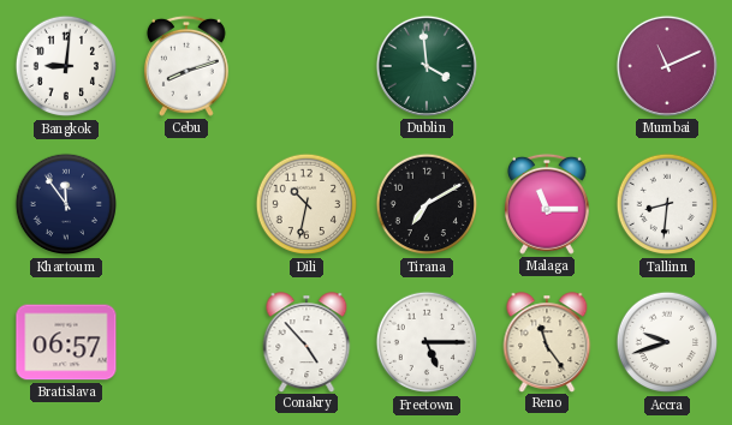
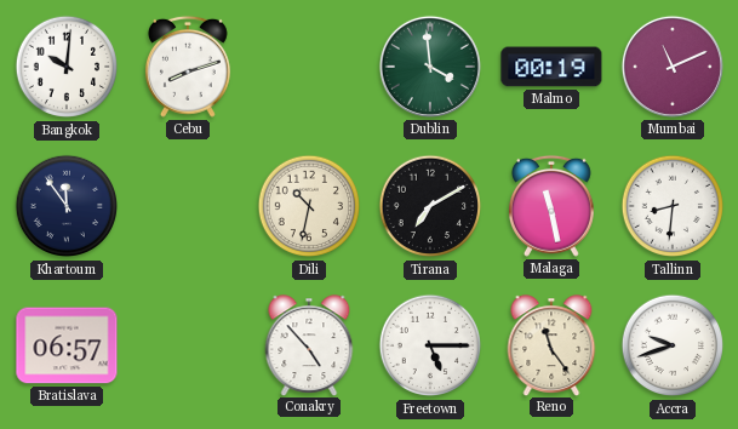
Bangkok: 9:01 -> 10:01
Malmo: none -> 00:19
Malaga: 11:15 -> 11:28
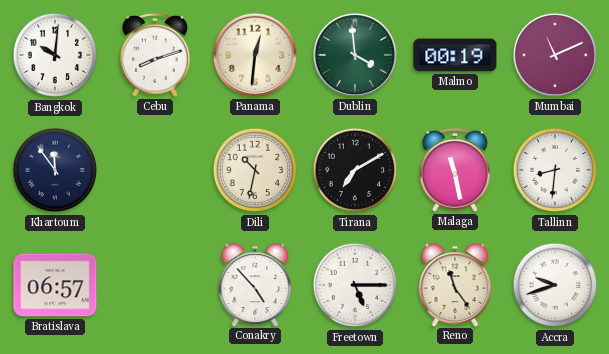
Panama: none -> 12:31
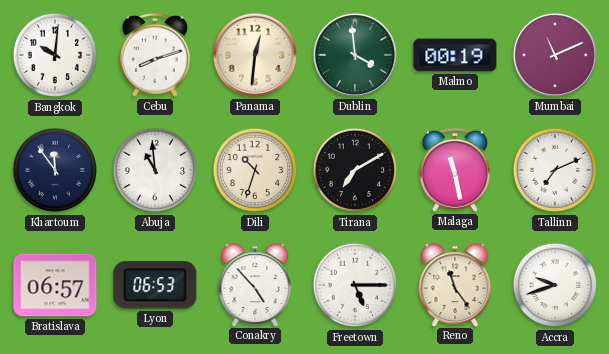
Abuja: none -> 10:59
Dili: 10:32 -> 10:33
Tallinn: 8:31 -> 7:11
Lyon: none -> 06:53
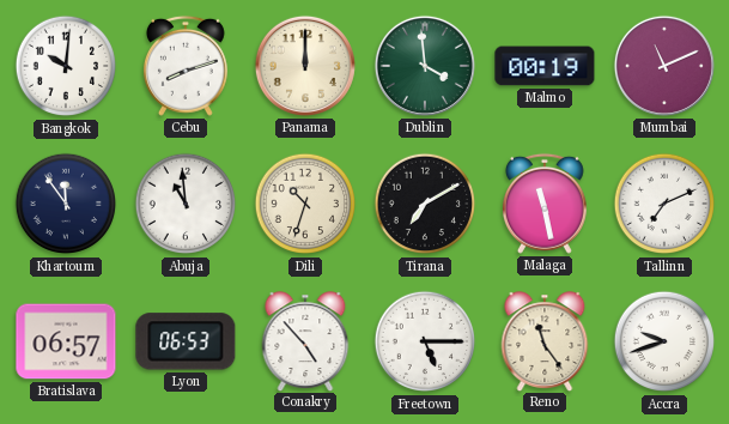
Panama: 12:31 -> 12:00
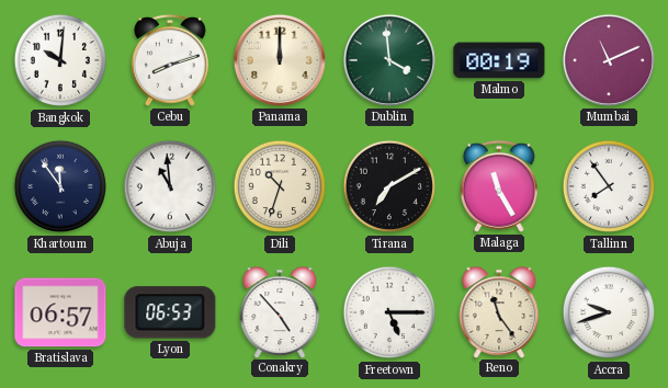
Malaga: 11:28 -> 11:25
Tallinn: 7:11 -> 7:54
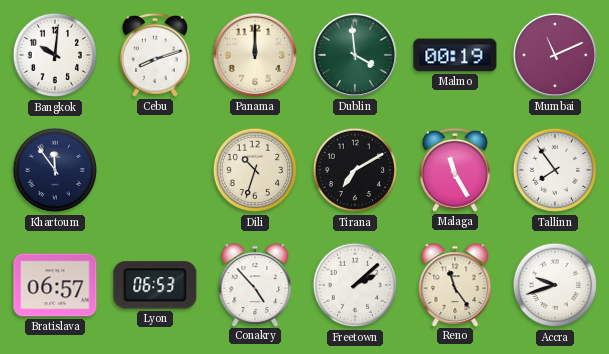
Abuja: 10:59 -> none
Freetown: 5:15 -> 2:08
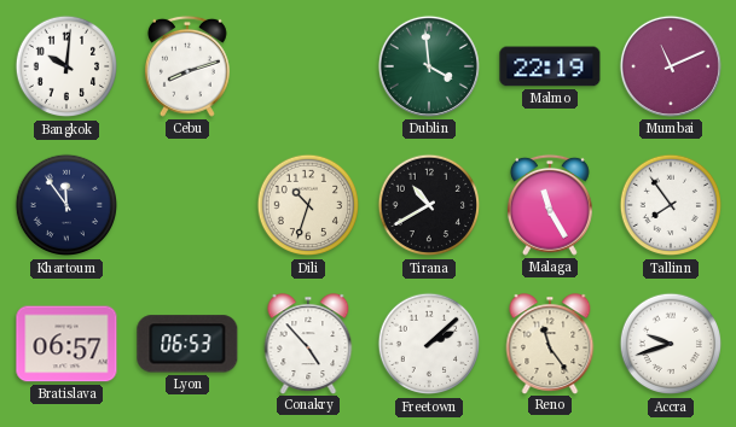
Panama: 12:00 -> none
Malmo: 00:19 -> 22:19
Tirana: 7:10 -> 10:40
